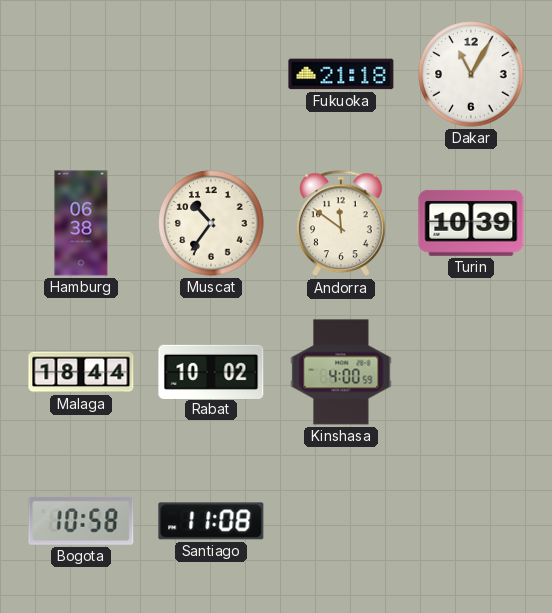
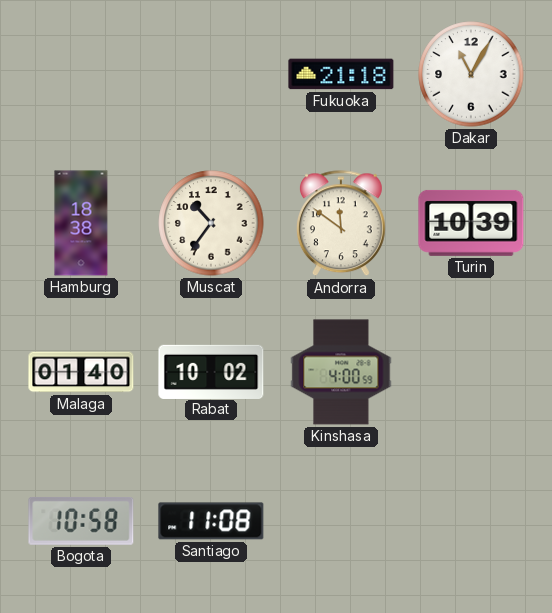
Hamburg: 06:38 -> 18:38
Malaga: 18:44 -> 01:40
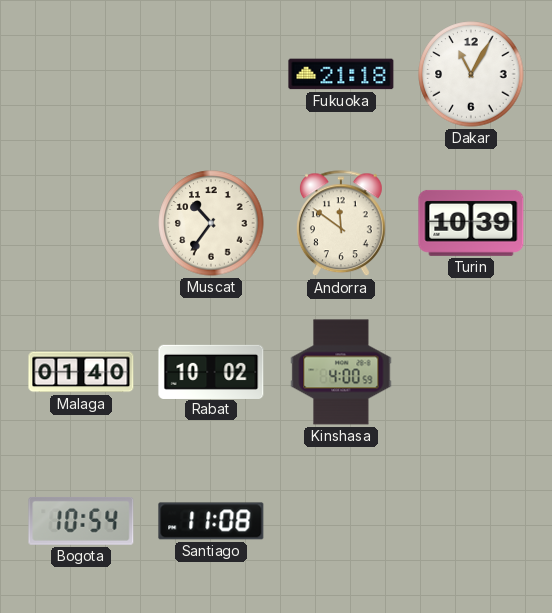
Hamburg: 18:38 -> none
Bogota: 10:58 -> 10:54
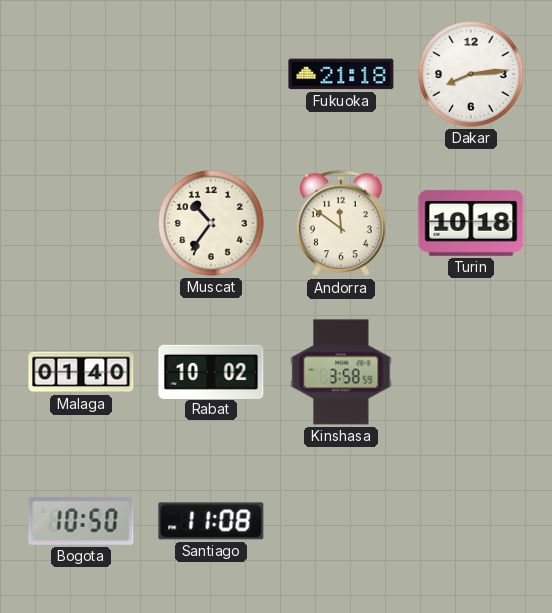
Dakar: 11:05 -> 8:14
Turin: 10:39 -> 10:18
Kinshasa: 4:00 -> 3:58
Bogota: 10:54 -> 10:50
